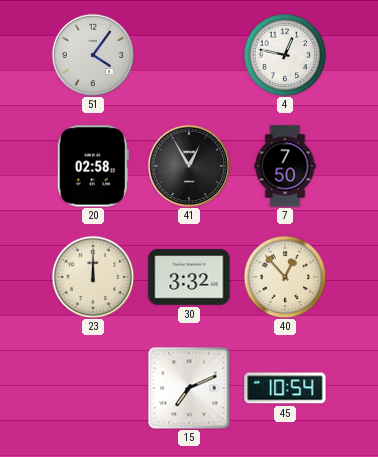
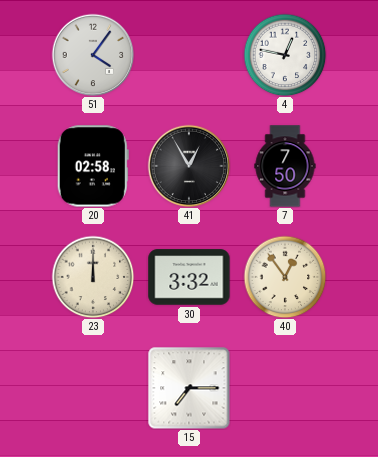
40: 12:53 -> 12:54
15: 7:11 -> 7:15
45: 10:54 -> none
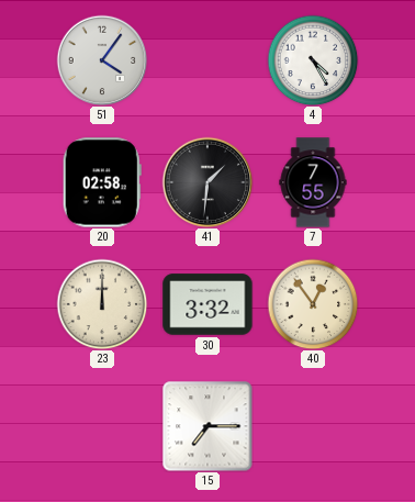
4: 12:47 -> 4:25
41: 12:55 -> 1:31
7: 7:50 -> 7:55
